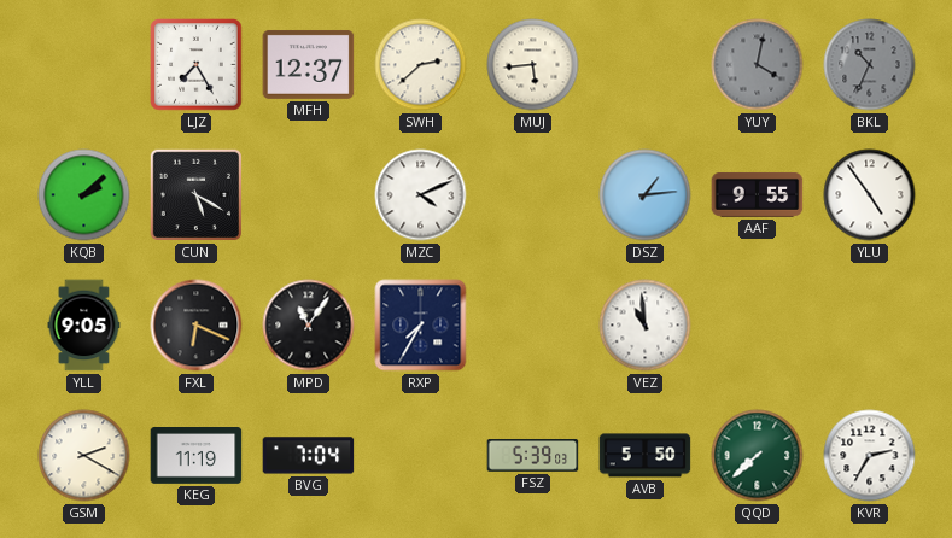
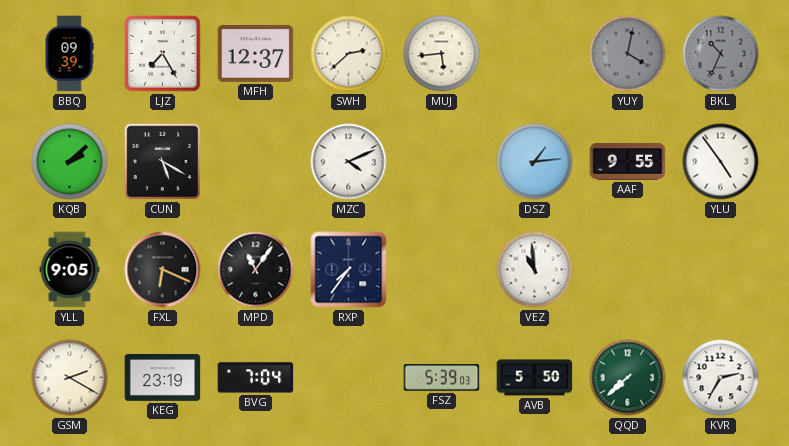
BBQ: none -> 09:39
RXP: 7:35 -> 7:36
KEG: 11:19 -> 23:19
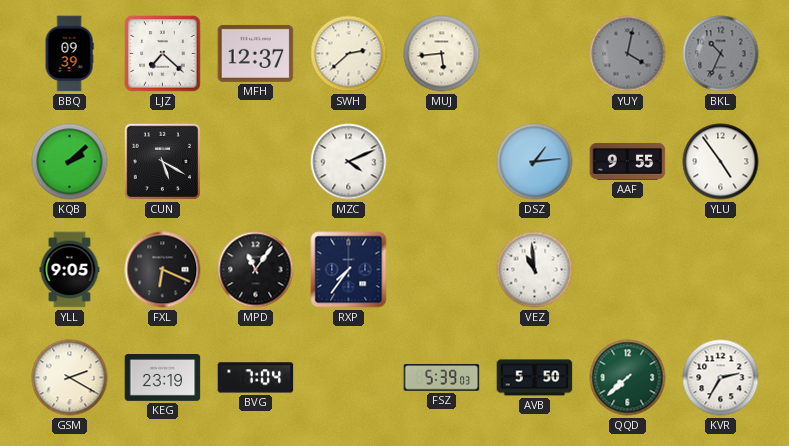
LJZ: 7:25 -> 7:22
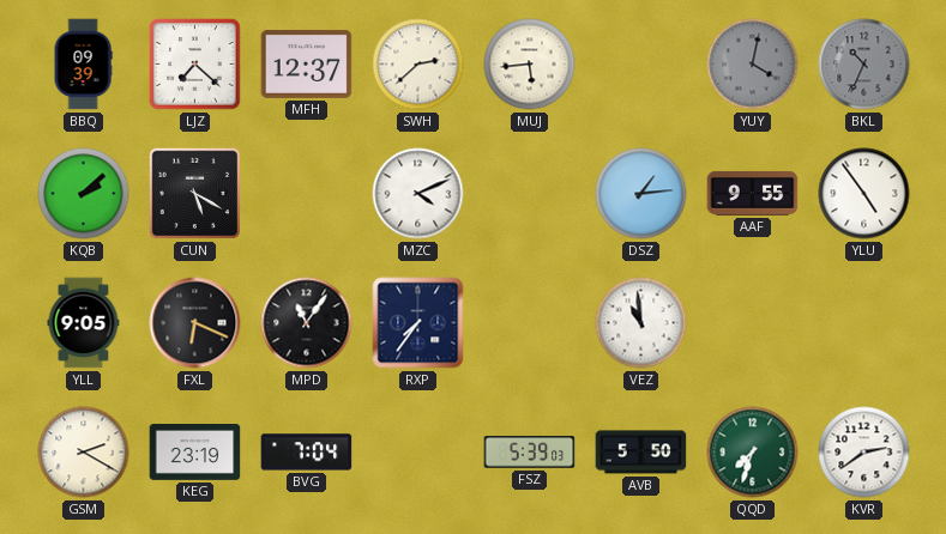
QQD: 7:38 -> 7:33
KVR: 2:35 -> 2:39
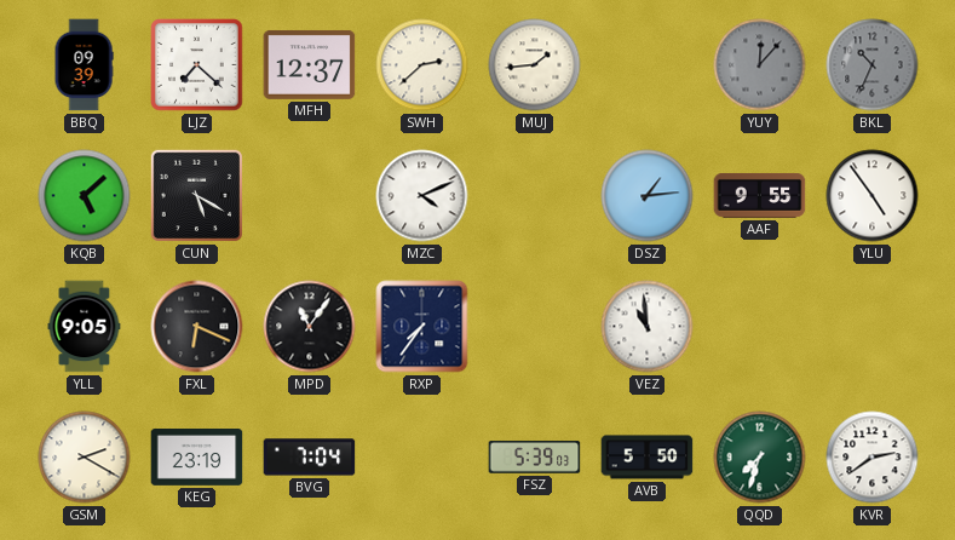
MUJ: 5:44 -> 1:44
YUY: 4:02 -> 12:07
KQB: 2:08 -> 5:08
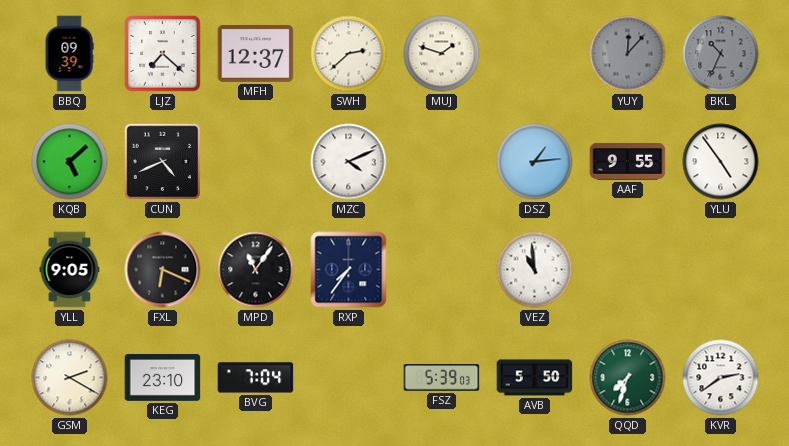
MUJ: 1:44 -> 1:48
CUN: 5:20 -> 4:41
KEG: 23:19 -> 23:10
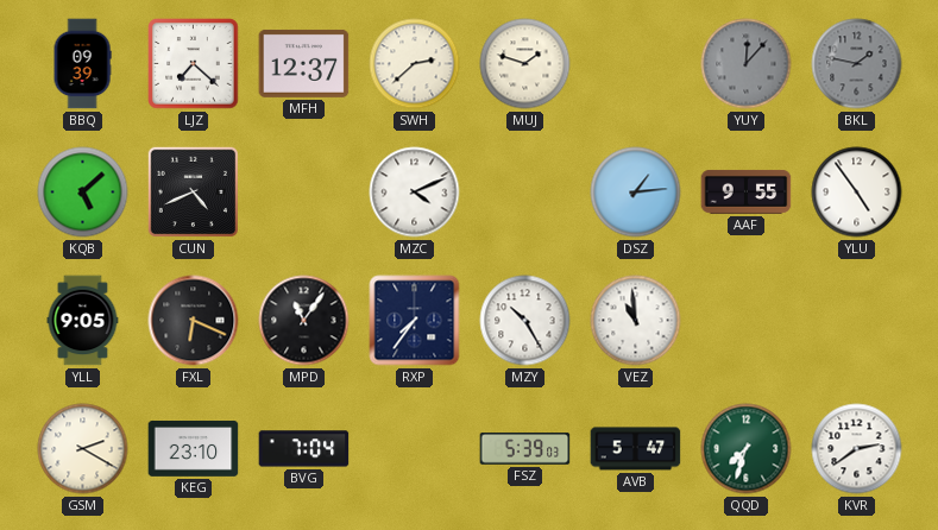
BKL: 10:34 -> 1:47
MZY: none -> 10:25
AVB: 5:50 -> 5:47
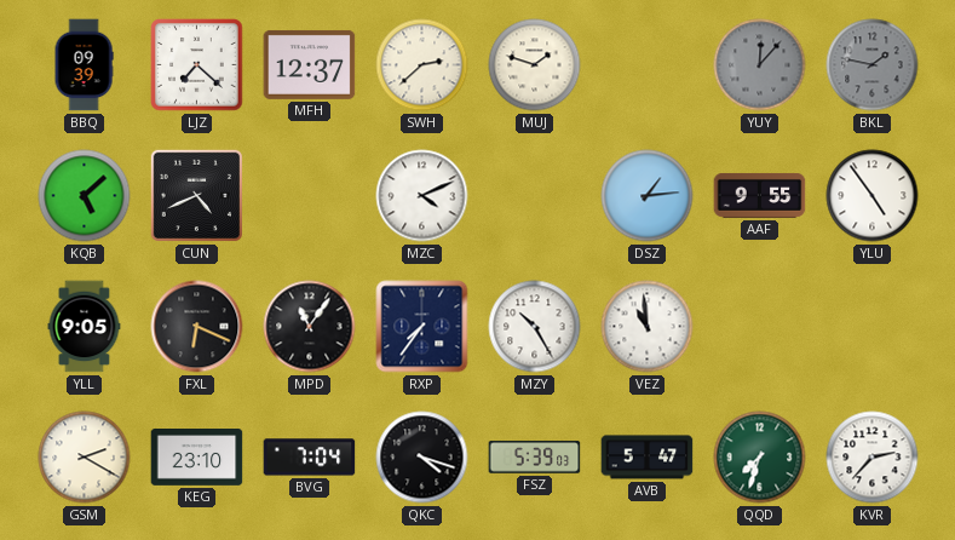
QKC: none -> 4:18
KVR: 2:39 -> 2:37
